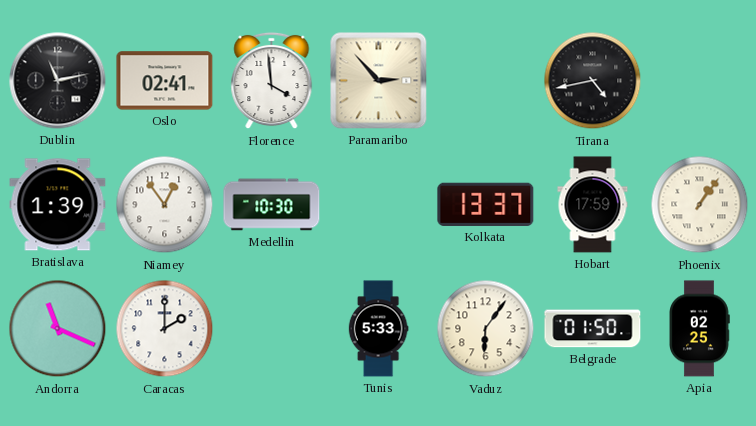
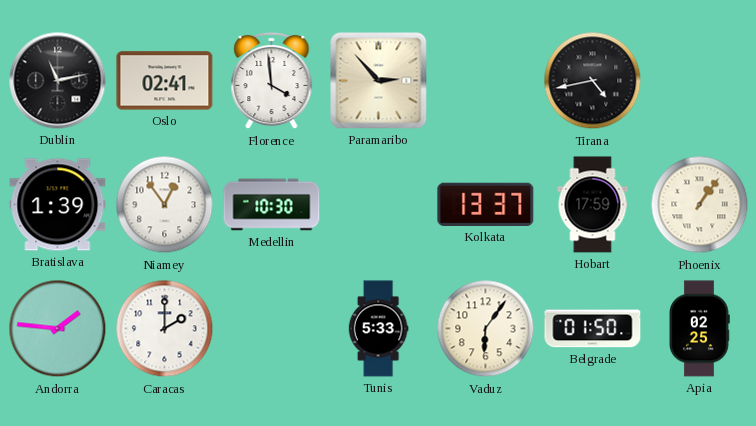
Andorra: 11:19 -> 1:46
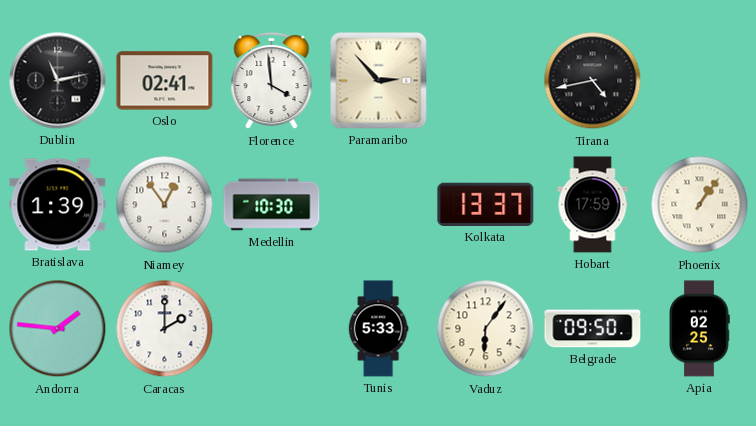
Belgrade: 01:50 -> 09:50
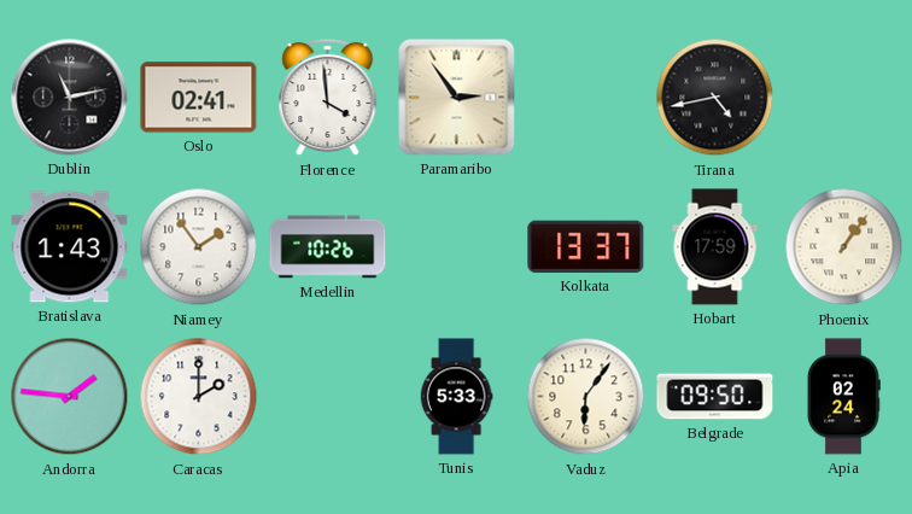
Paramaribo: 2:53 -> 2:54
Bratislava: 1:39 -> 1:43
Niamey: 12:54 -> 1:54
Medellin: 10:30 -> 10:26
Apia: 02:25 -> 02:24
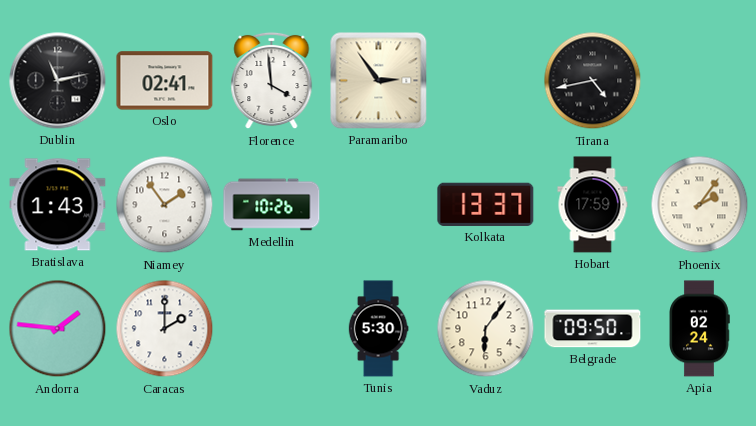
Phoenix: 1:06 -> 2:06
Tunis: 5:33 -> 5:30
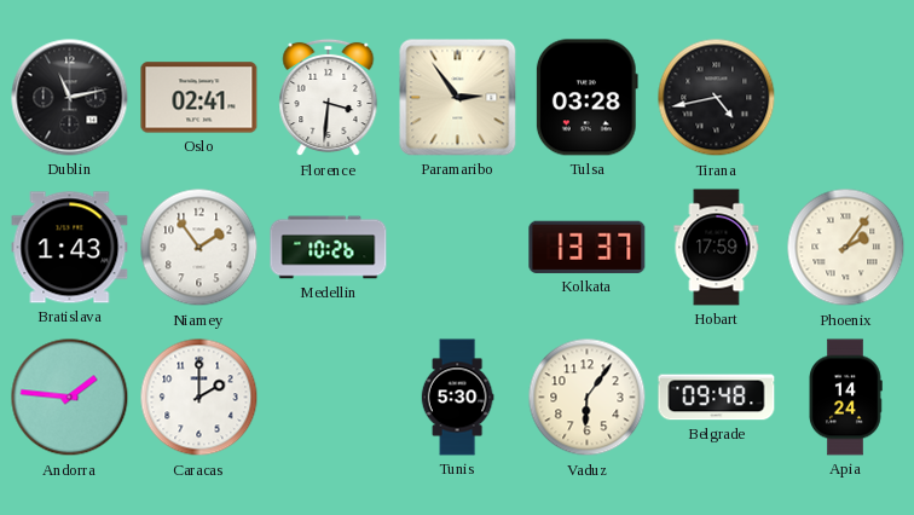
Florence: 3:59 -> 3:31
Tulsa: none -> 03:28
Belgrade: 09:50 -> 09:48
Apia: 02:24 -> 14:24
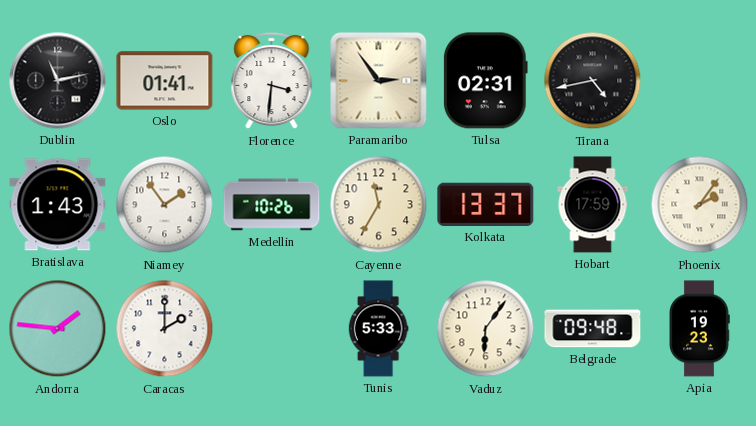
Oslo: 02:41 -> 01:41
Tulsa: 03:28 -> 02:31
Cayenne: none -> 11:35
Tunis: 5:30 -> 5:33
Apia: 14:24 -> 19:23
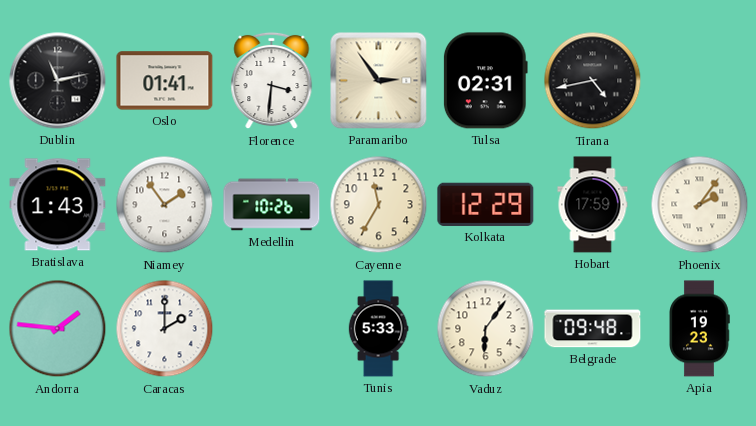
Kolkata: 13:37 -> 12:29
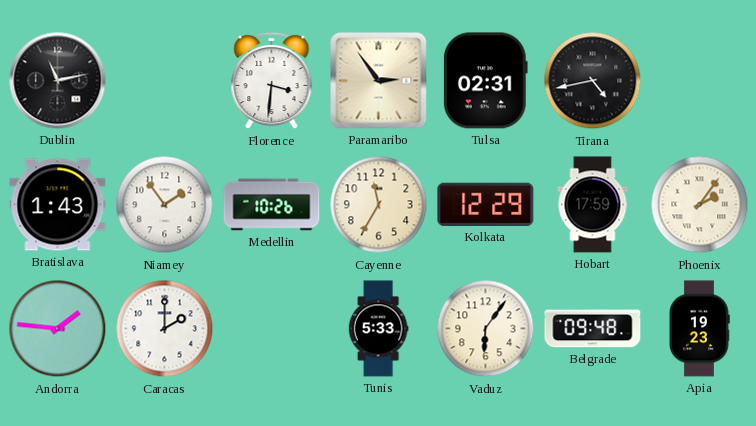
Oslo: 01:41 -> none
